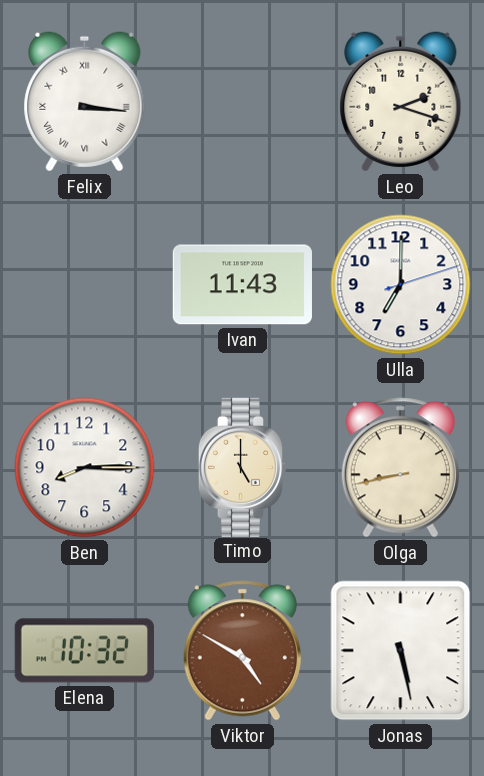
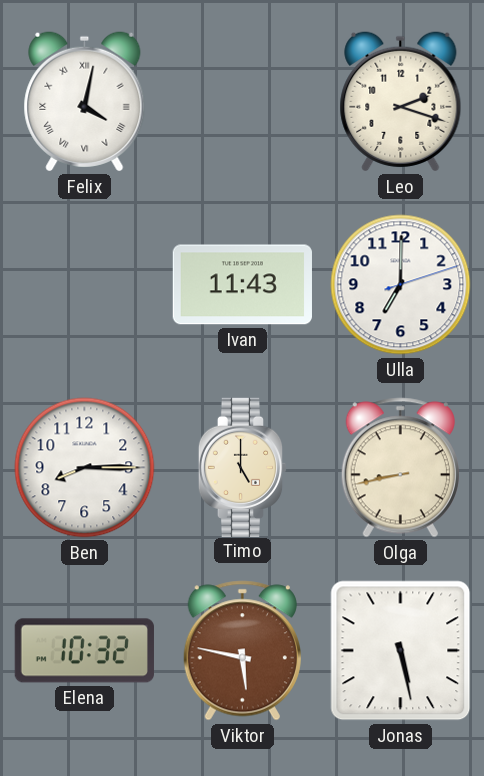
Felix: 3:16 -> 4:02
Viktor: 4:50 -> 5:47
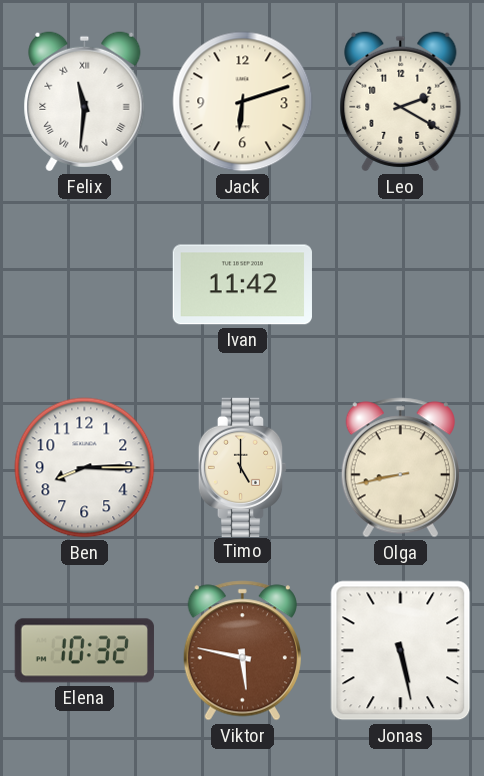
Felix: 4:02 -> 11:31
Jack: none -> 6:12
Leo: 2:18 -> 2:20
Ivan: 11:43 -> 11:42
Ulla: 7:00 -> none
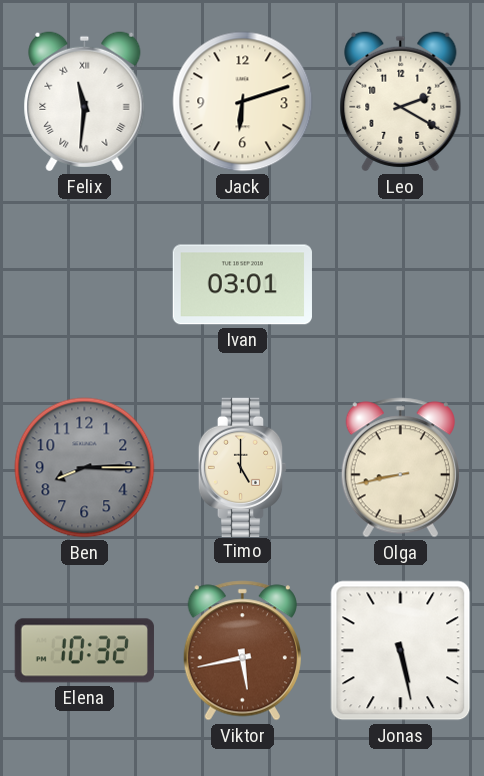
Ivan: 11:42 -> 03:01
Ben dial: white -> grey
Viktor: 5:47 -> 5:43
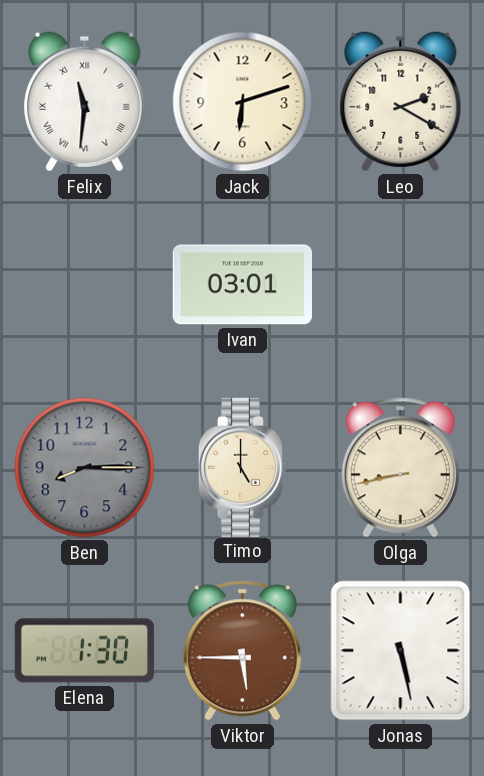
Elena: 10:32 -> 1:30
Viktor: 5:43 -> 5:45
